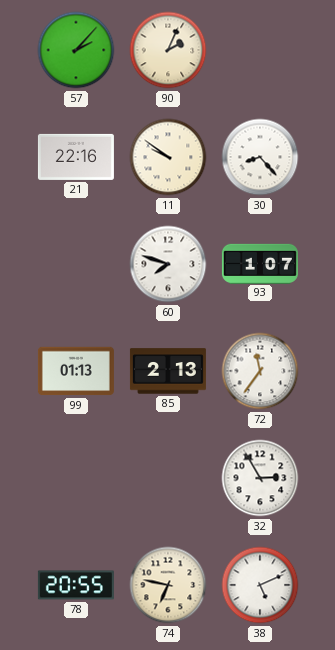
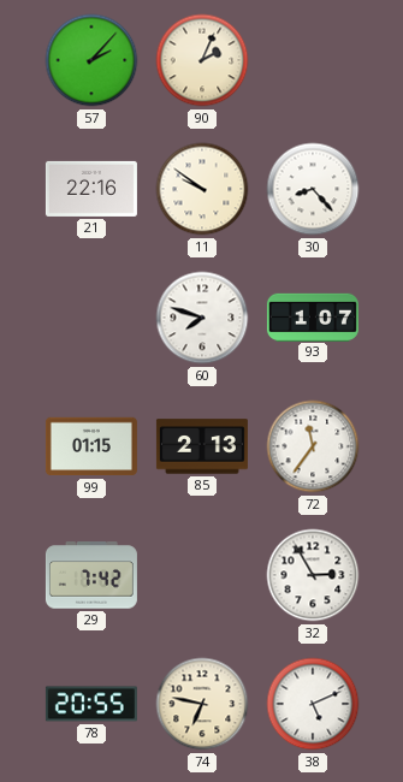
99: 01:13 -> 01:15
29: none -> 7:42
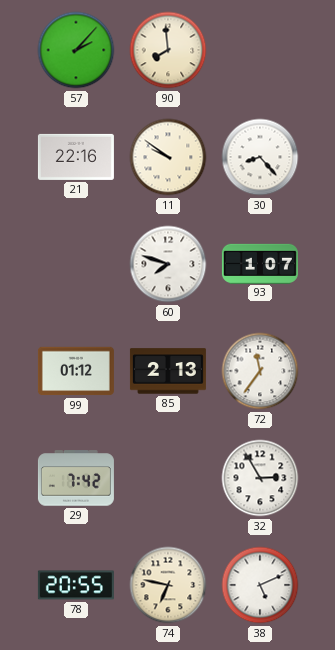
90: 2:04 -> 7:59
99: 01:15 -> 01:12
